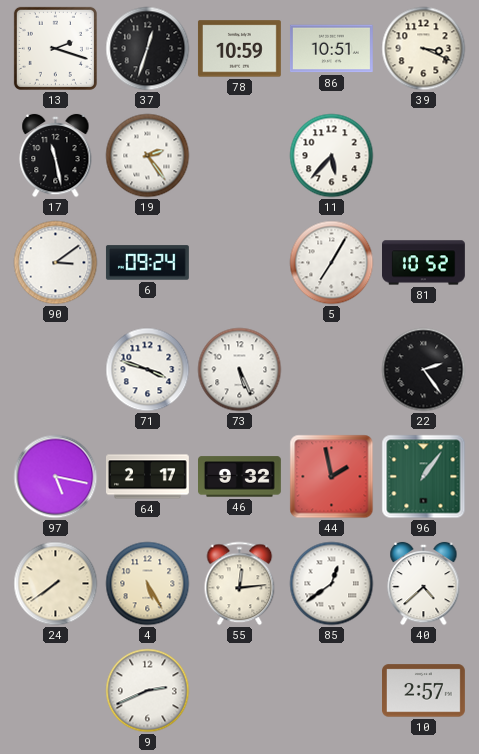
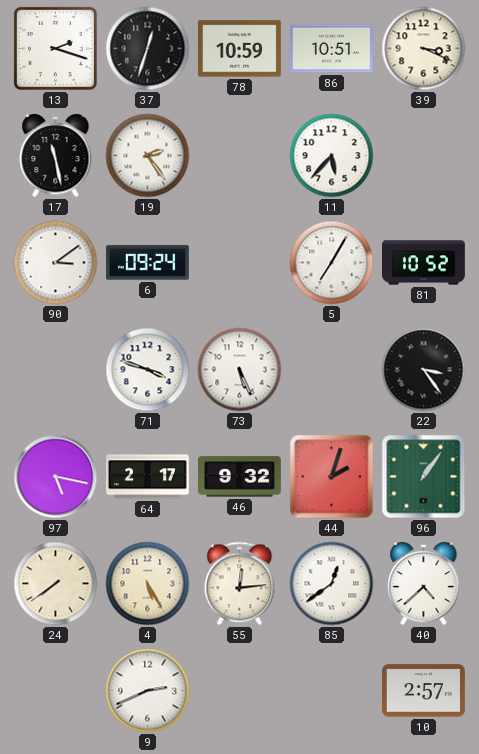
22: 2:24 -> 3:24
44: 1:58 -> 2:03
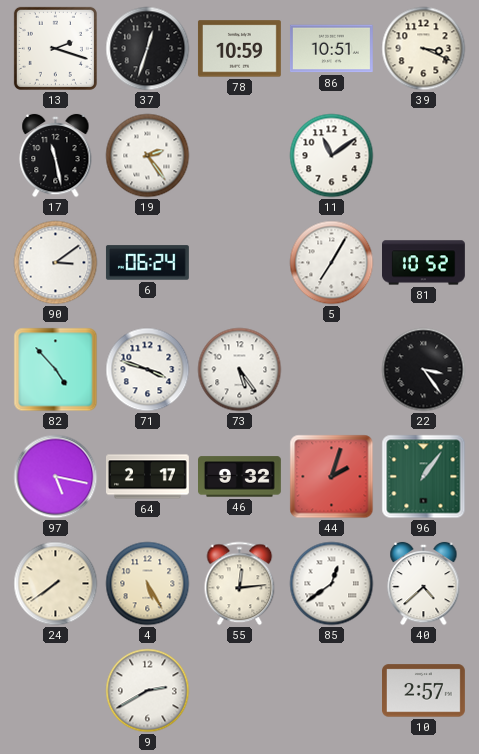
11: 5:37 -> 11:09
6: 09:24 -> 06:24
82: none -> 4:53
73: 5:26 -> 5:24
9: 2:41 -> 2:40
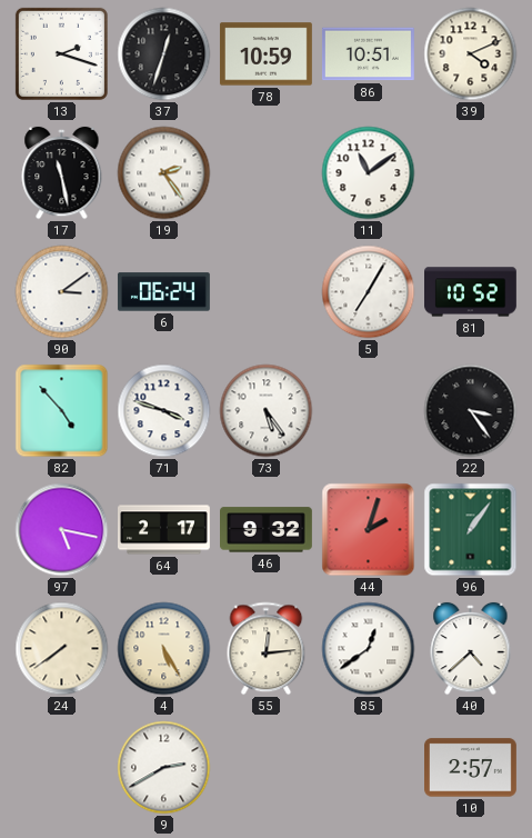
39: 3:19 -> 4:11
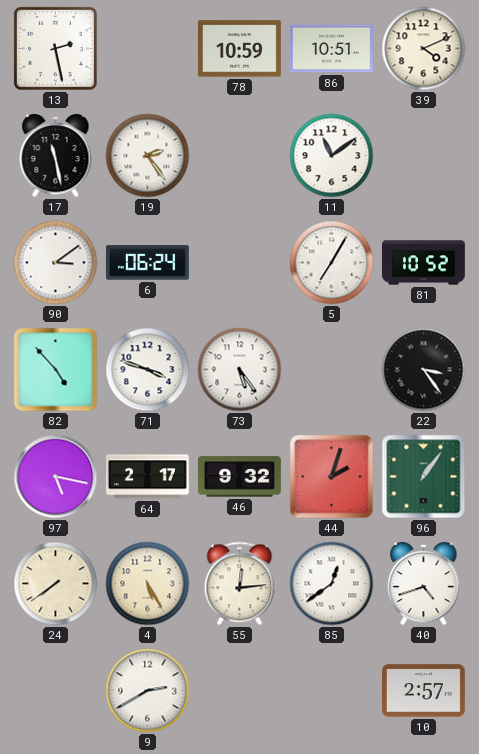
13: 2:18 -> 2:28
37: 12:33 -> none
40: 4:38 -> 4:42
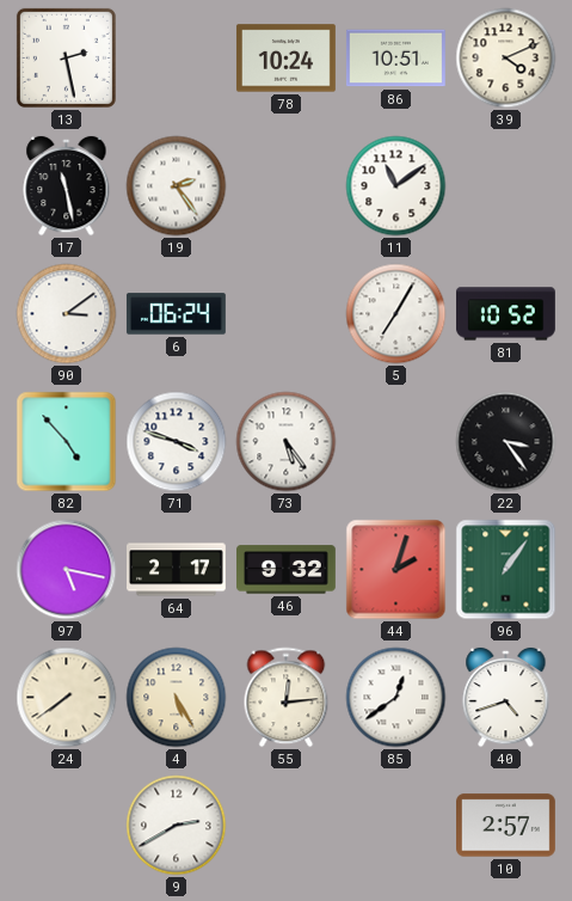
78: 10:59 -> 10:24
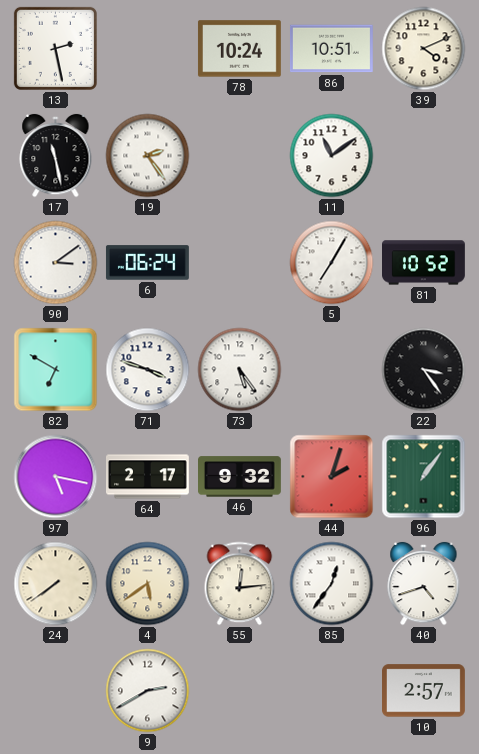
82: 4:53 -> 6:50
4: 5:25 -> 5:39
85: 12:39 -> 12:36
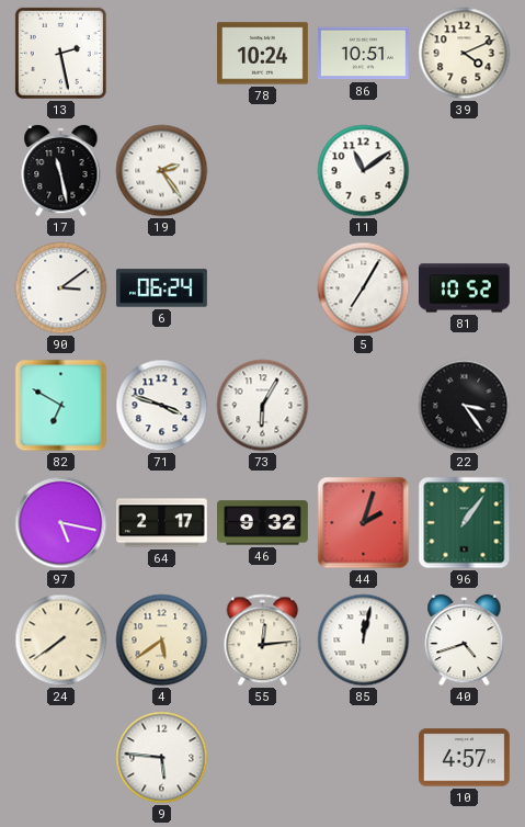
73: 5:24 -> 6:05
85: 12:36 -> 12:02
9: 2:40 -> 5:46
10: 2:57 -> 4:57
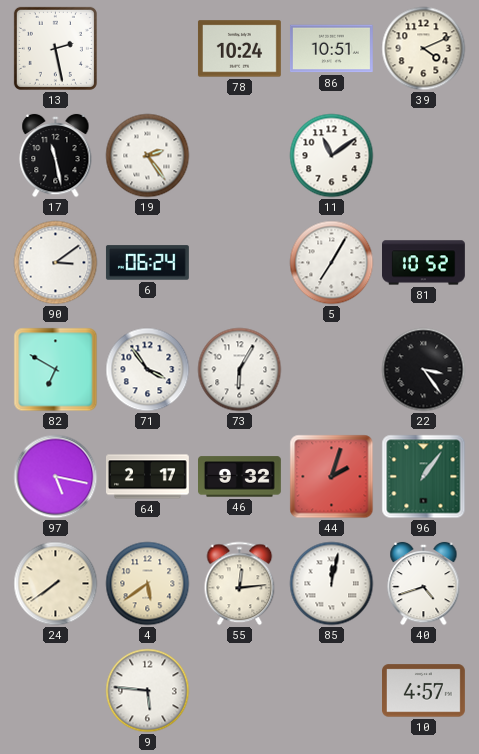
71: 3:48 -> 3:54
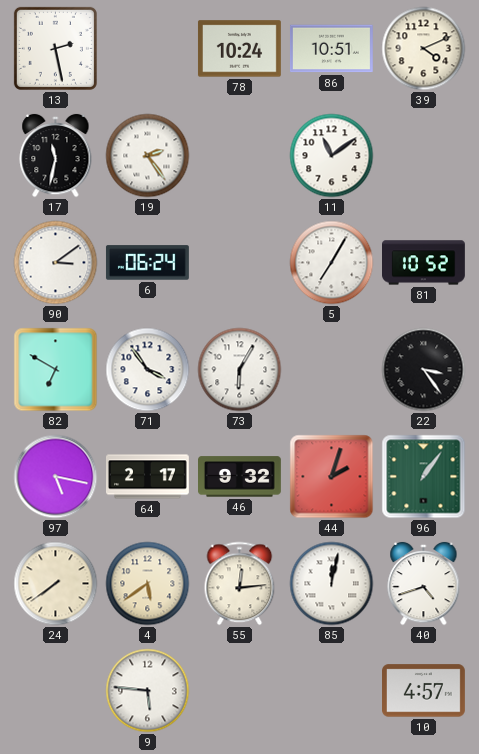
17: 11:28 -> 11:32
